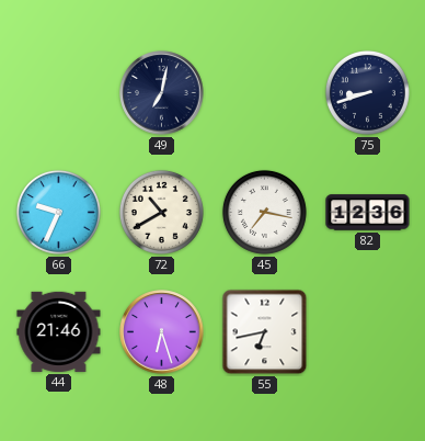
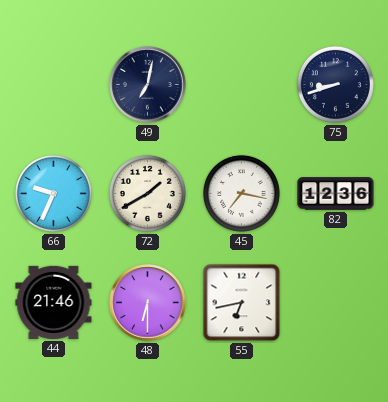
72: 10:40 -> 1:40
48: 6:27 -> 6:30
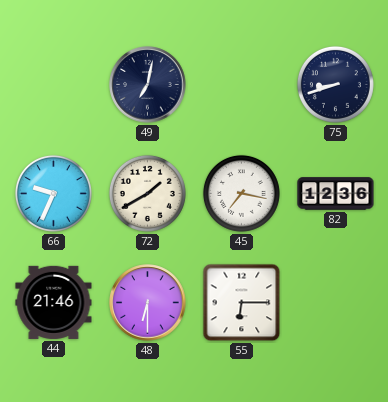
55: 6:43 -> 6:15
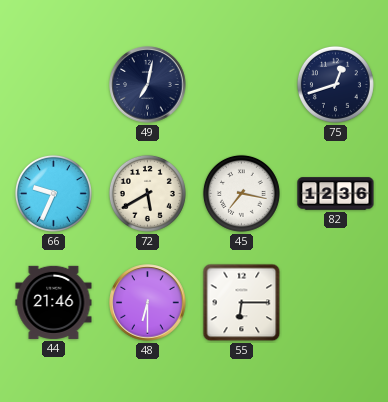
75: 8:42 -> 12:42
72: 1:40 -> 5:40
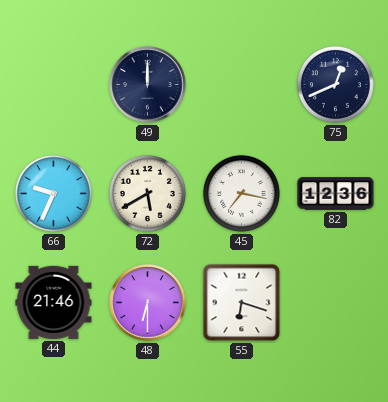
49: 7:02 -> 12:00
75: 12:42 -> 12:41
55: 6:15 -> 6:18
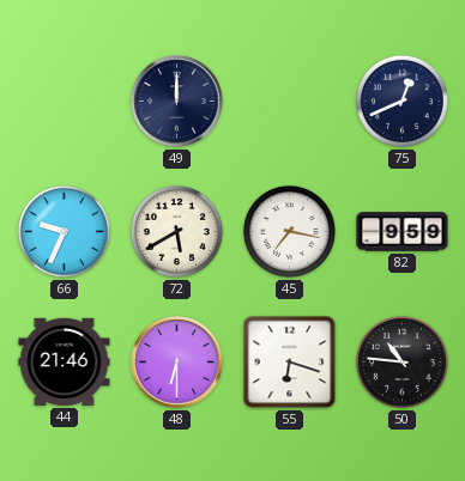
82: 12:36 -> 9:59
50: none -> 10:46
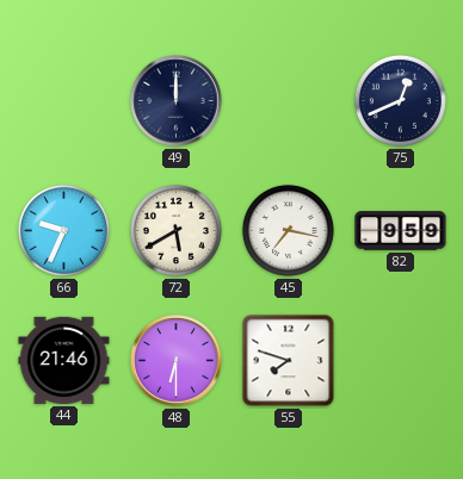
55: 6:18 -> 7:48
50: 10:46 -> none
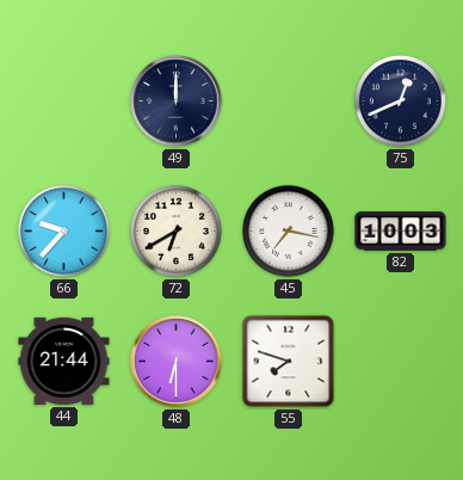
66: 9:34 -> 9:37
72: 5:40 -> 6:40
82: 9:59 -> 10:03
44: 21:46 -> 21:44
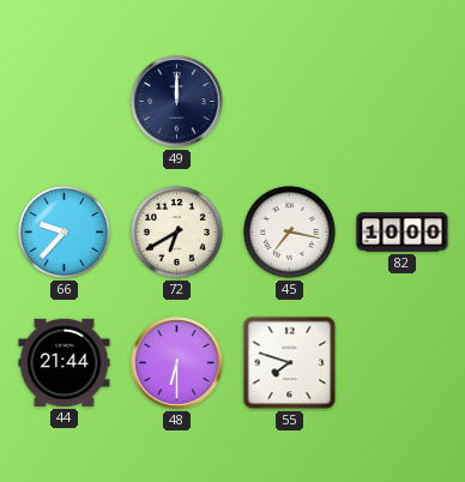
75: 12:41 -> none
82: 10:03 -> 10:00
